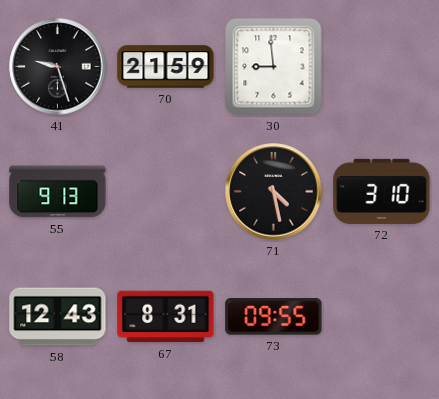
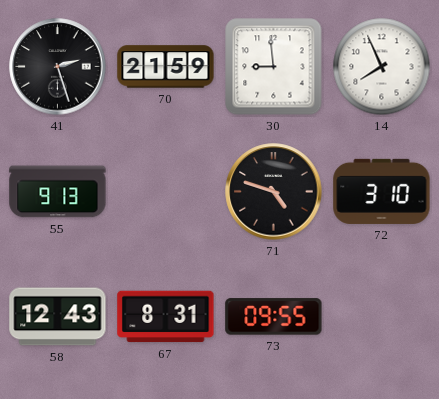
41: 9:27 -> 2:27
14: none -> 7:56
71: 4:28 -> 4:48
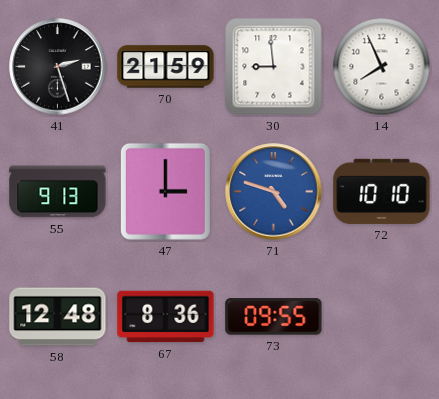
47: none -> 3:00
71 dial: black -> blue
72: 3:10 -> 10:10
58: 12:43 -> 12:48
67: 8:31 -> 8:36
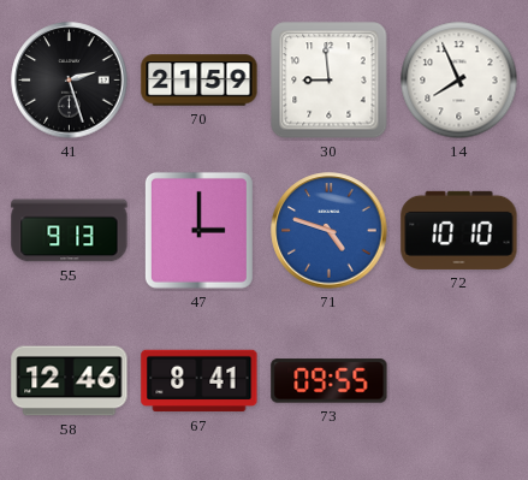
58: 12:48 -> 12:46
67: 8:36 -> 8:41
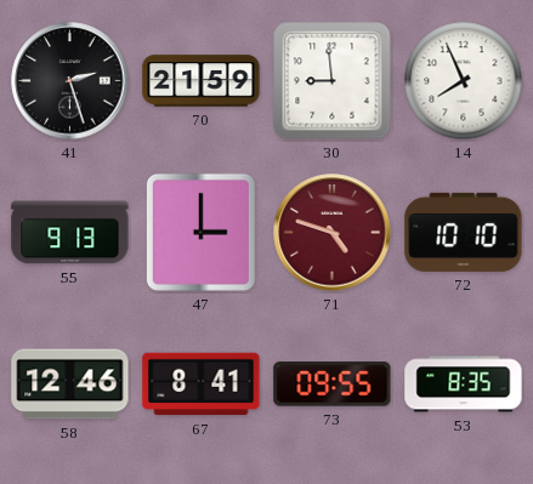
71 dial: blue -> burgundy
53: none -> 8:35
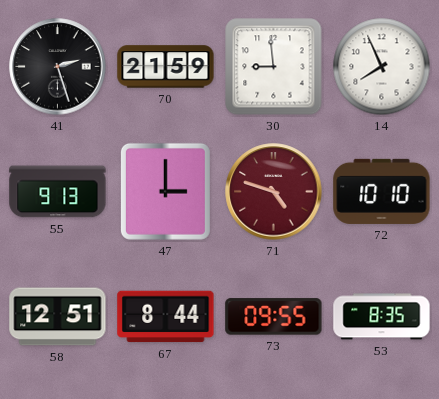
58: 12:46 -> 12:51
67: 8:41 -> 8:44
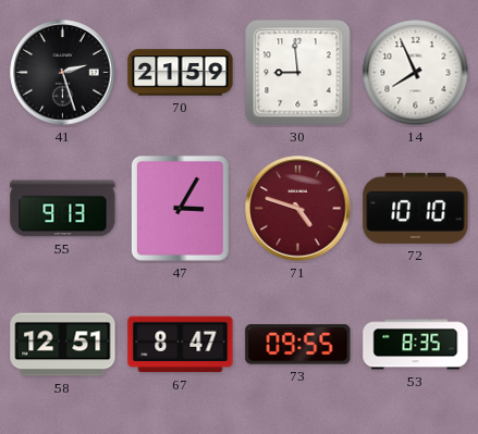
47: 3:00 -> 3:05
67: 8:44 -> 8:47
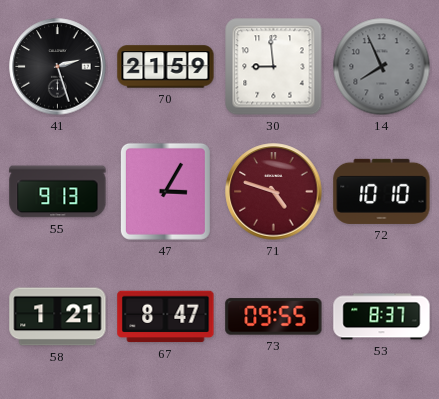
14 dial: white -> grey
58: 12:51 -> 1:21
53: 8:35 -> 8:37
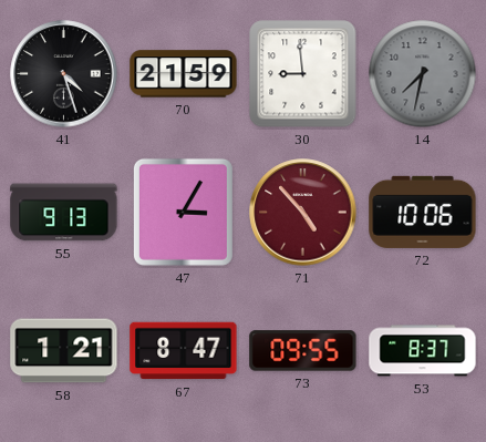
41: 2:27 -> 4:27
14: 7:56 -> 7:32
71: 4:48 -> 4:53
72: 10:10 -> 10:06
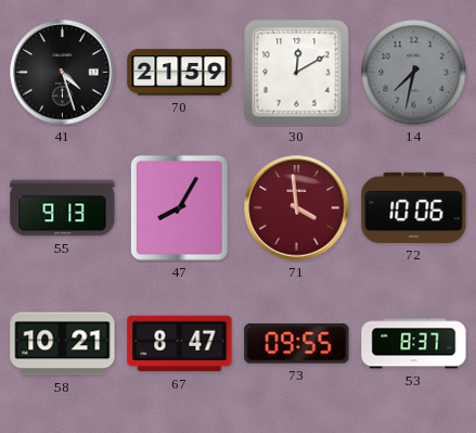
30: 8:59 -> 12:10
47: 3:05 -> 8:05
71: 4:53 -> 3:59
58: 1:21 -> 10:21
